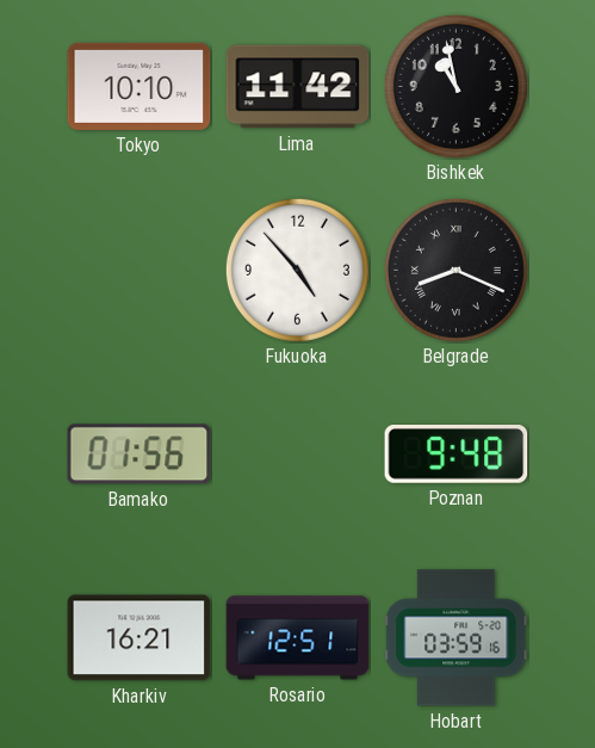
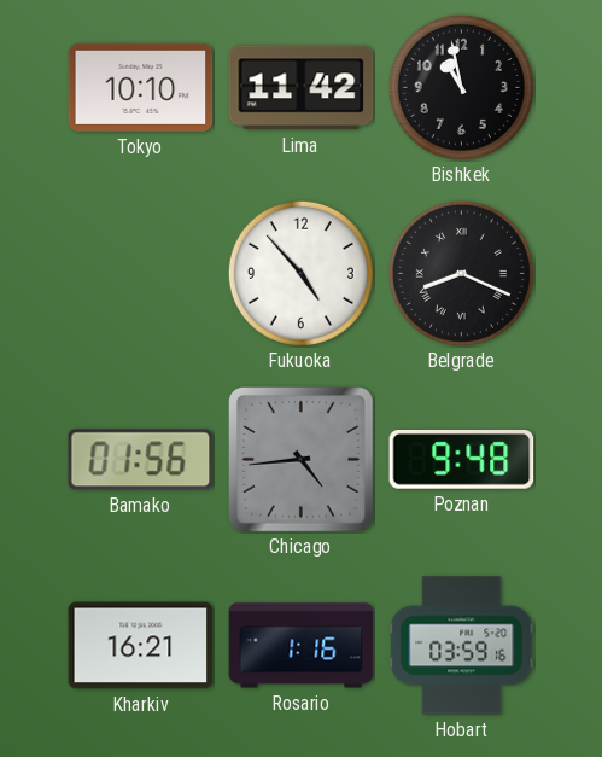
Chicago: none -> 4:44
Rosario: 12:51 -> 1:16
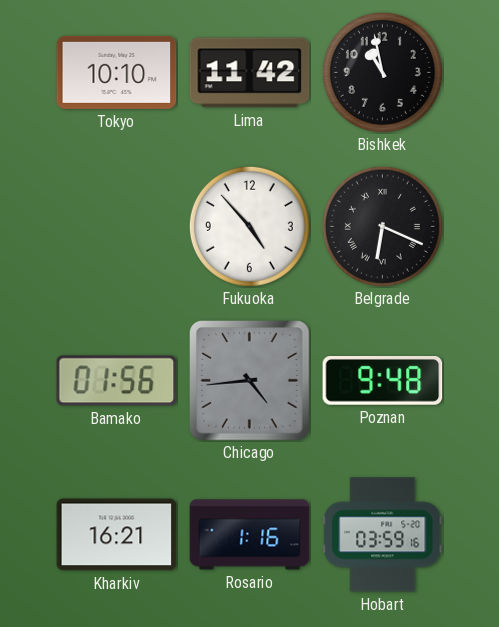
Belgrade: 8:19 -> 6:19
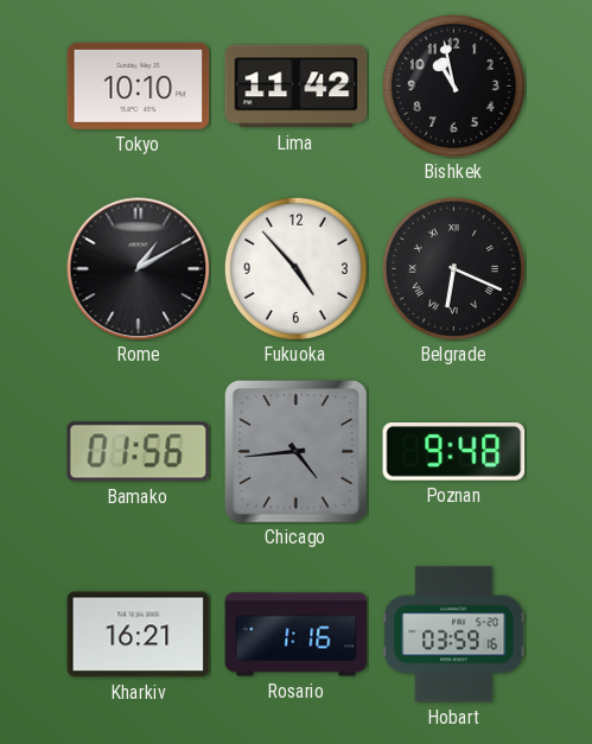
Rome: none -> 1:10
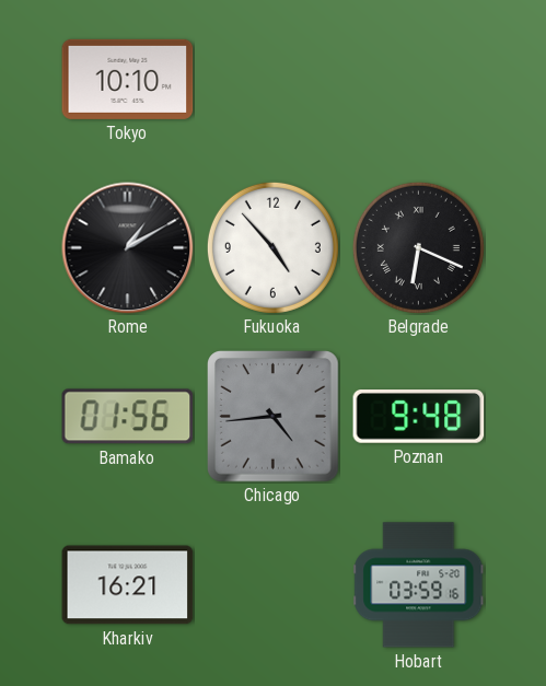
Lima: 11:42 -> none
Bishkek: 10:58 -> none
Rosario: 1:16 -> none
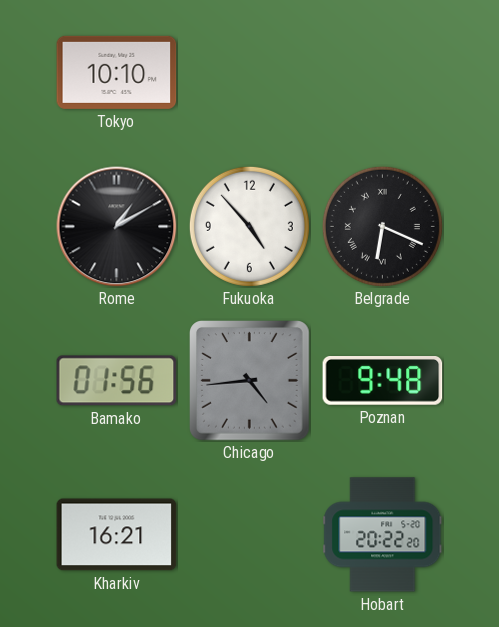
Hobart: 03:59 -> 20:22
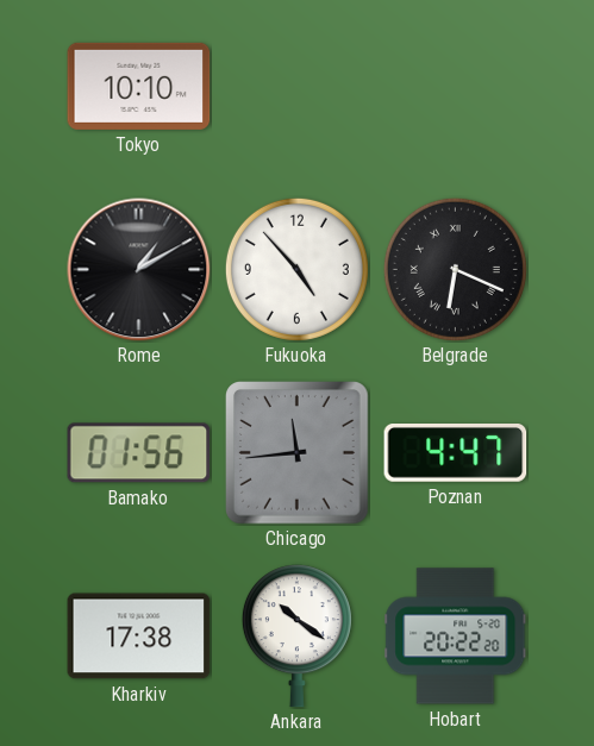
Chicago: 4:44 -> 11:44
Poznan: 9:48 -> 4:47
Kharkiv: 16:21 -> 17:38
Ankara: none -> 10:21
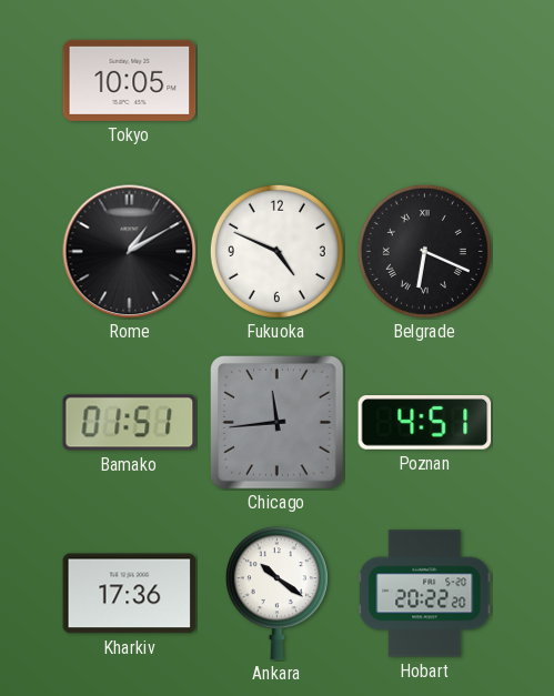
Tokyo: 10:10 -> 10:05
Fukuoka: 4:53 -> 4:49
Bamako: 01:56 -> 01:51
Poznan: 4:47 -> 4:51
Kharkiv: 17:38 -> 17:36
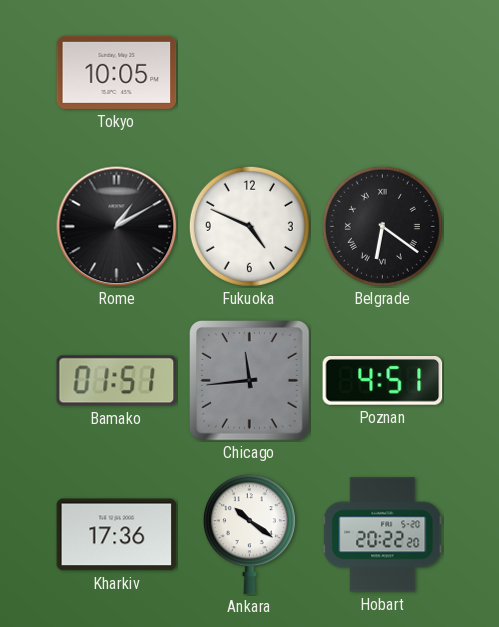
Belgrade: 6:19 -> 6:21
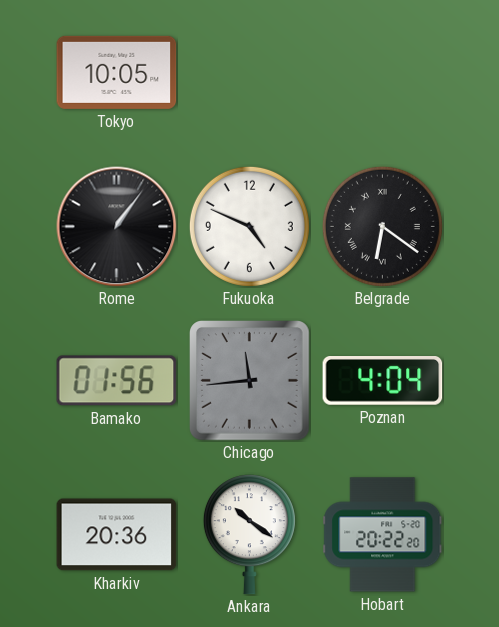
Rome: 1:10 -> 1:06
Bamako: 01:51 -> 01:56
Poznan: 4:51 -> 4:04
Kharkiv: 17:36 -> 20:36
